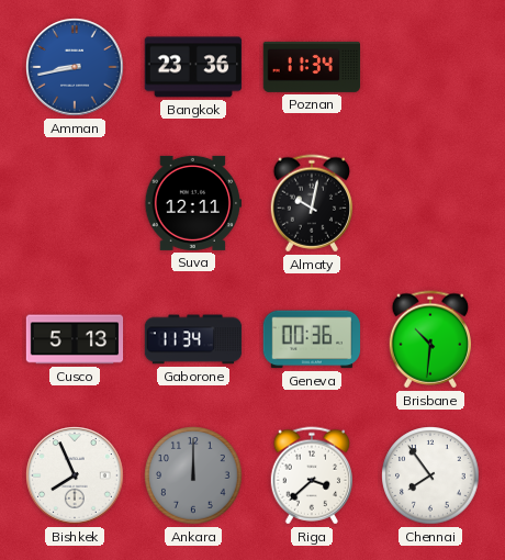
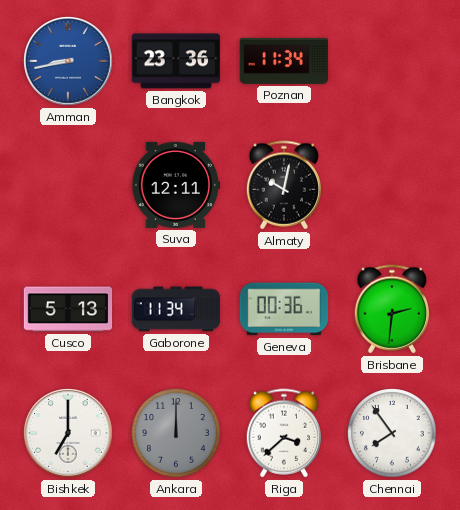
Brisbane: 10:31 -> 2:31
Bishkek: 7:56 -> 7:00
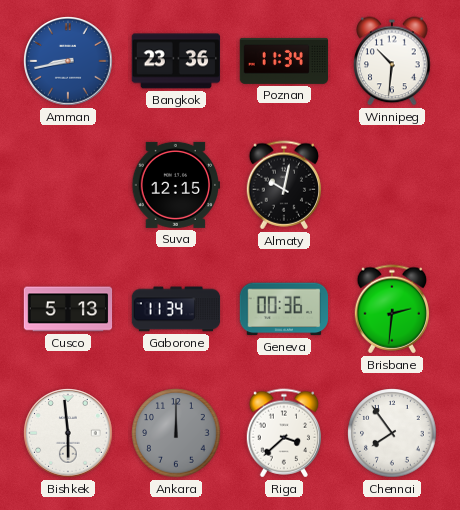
Winnipeg: none -> 10:31
Suva: 12:11 -> 12:15
Bishkek: 7:00 -> 5:59
